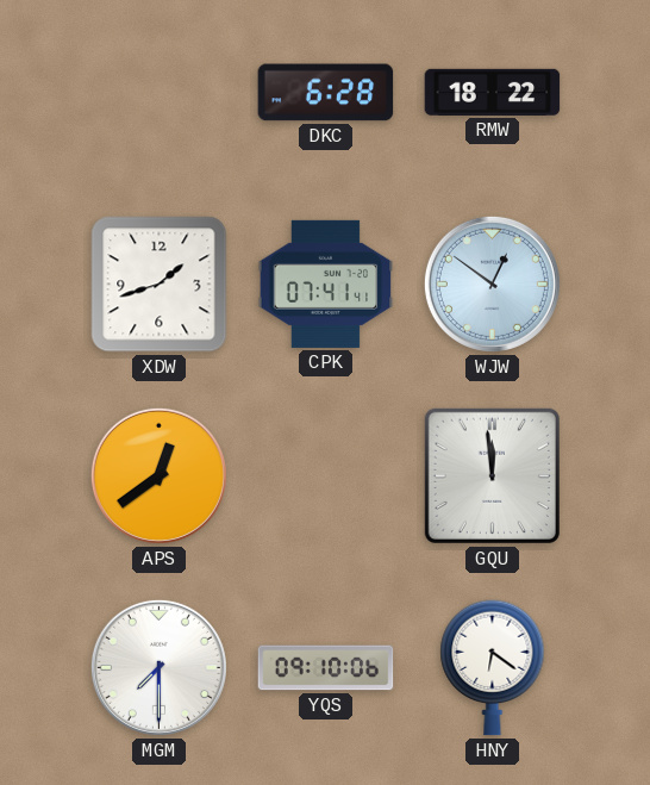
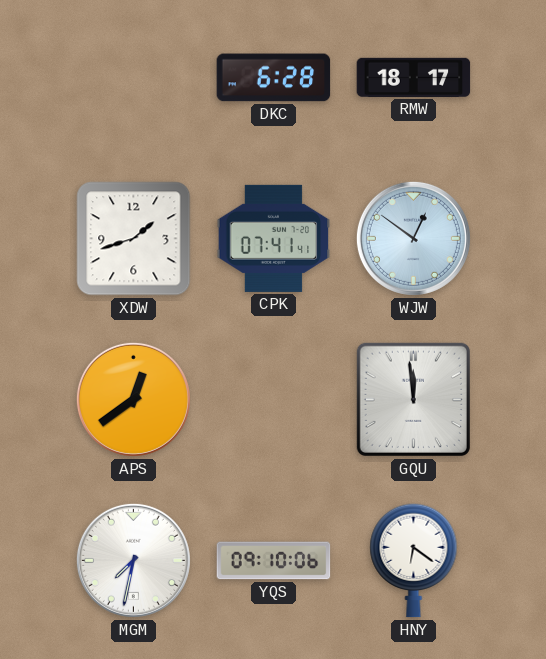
RMW: 18:22 -> 18:17
MGM: 7:30 -> 7:32
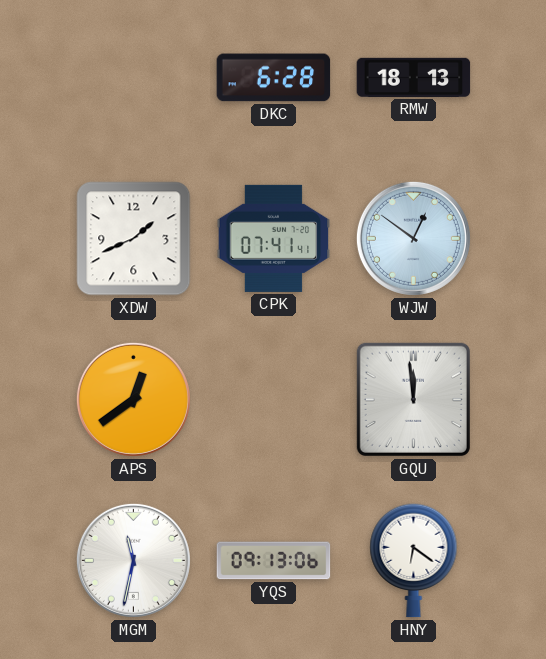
RMW: 18:17 -> 18:13
XDW: 1:42 -> 1:41
MGM: 7:32 -> 11:32
YQS: 09:10 -> 09:13
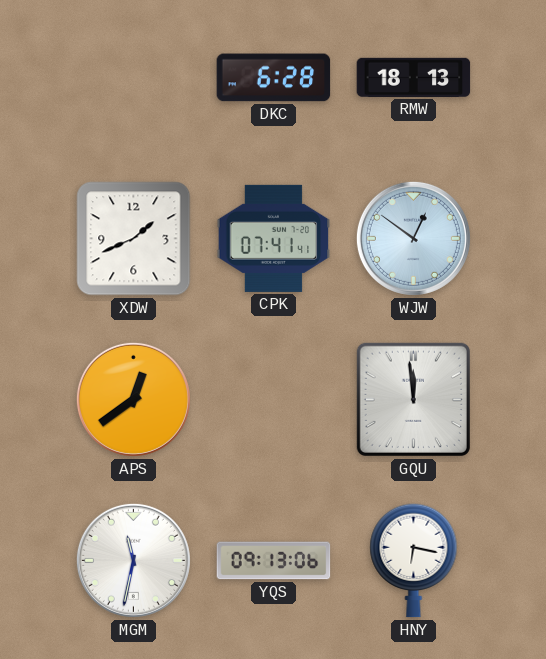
HNY: 6:21 -> 6:17
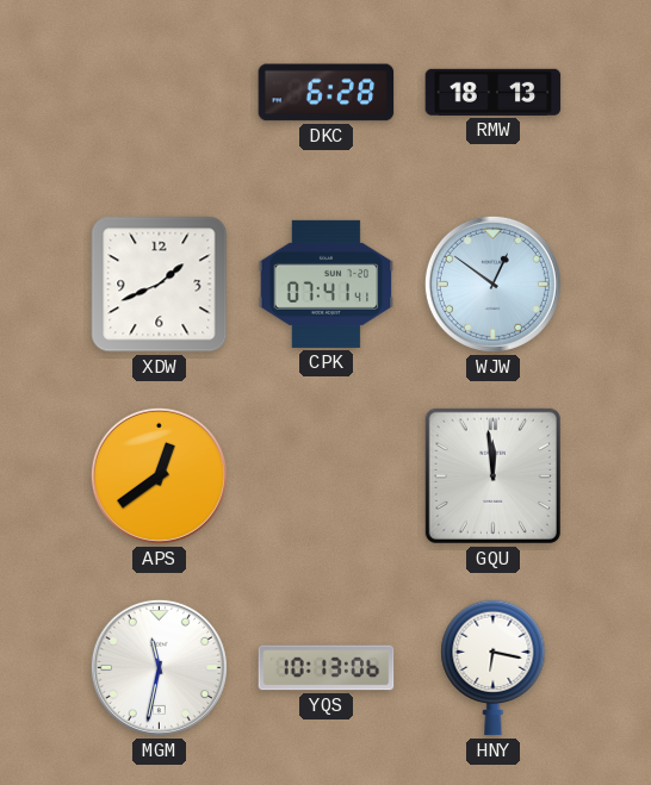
YQS: 09:13 -> 10:13
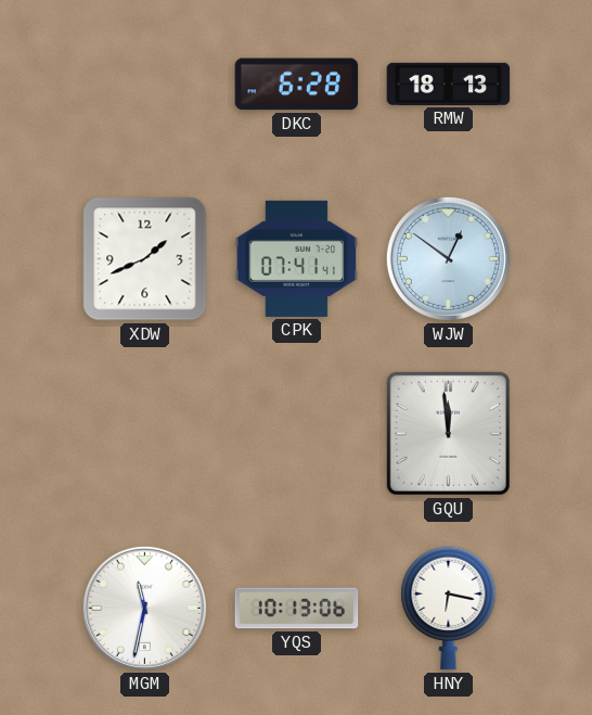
APS: 12:39 -> none
